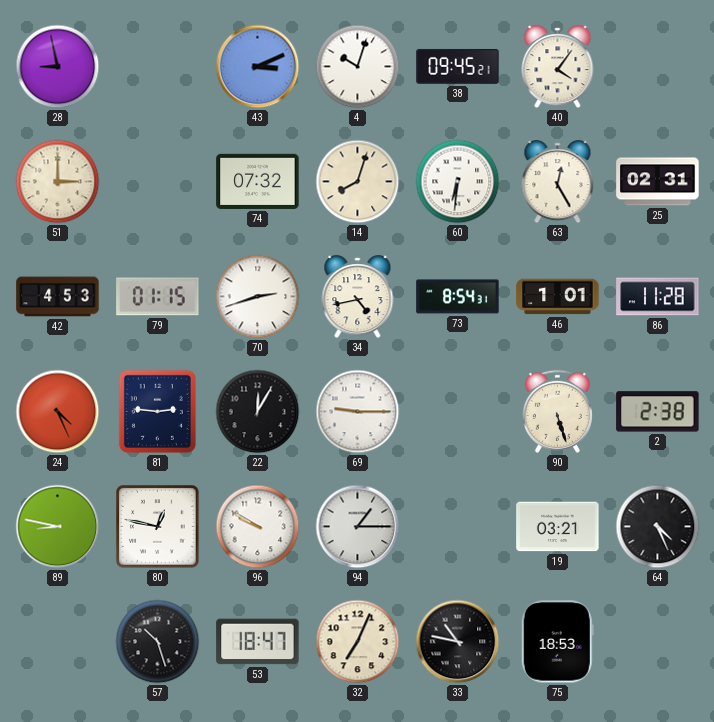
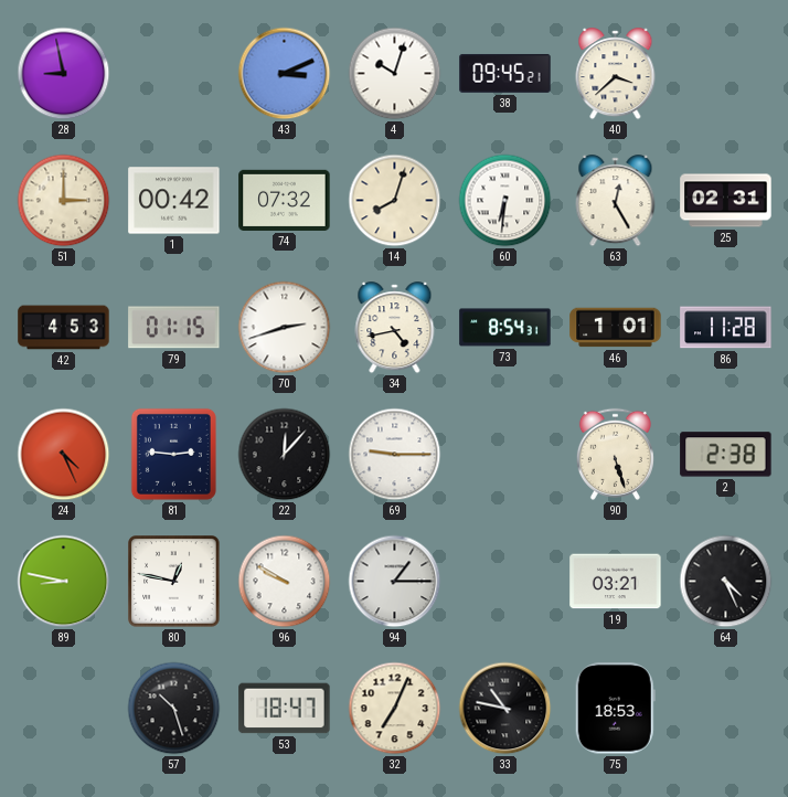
40: 4:06 -> 3:38
1: none -> 00:42
22: 12:05 -> 12:07
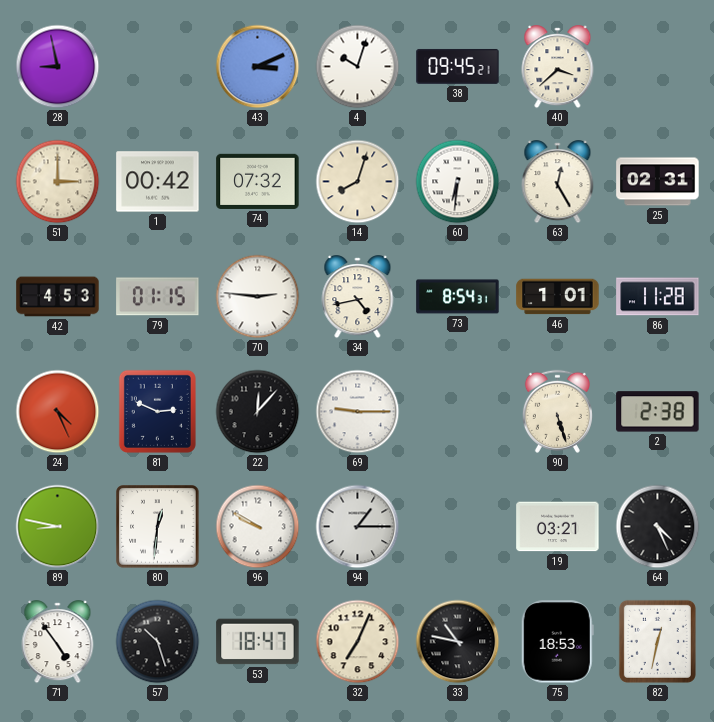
70: 2:42 -> 2:46
81: 2:46 -> 2:49
80: 12:47 -> 12:31
71: none -> 4:54
82: none -> 12:32
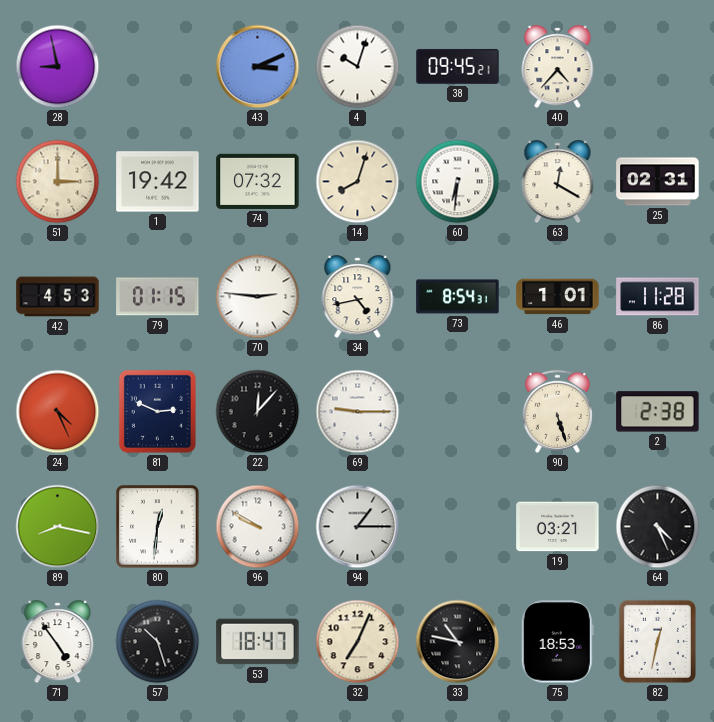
40: 3:38 -> 4:37
1: 00:42 -> 19:42
63: 12:25 -> 12:20
89: 8:47 -> 8:17
